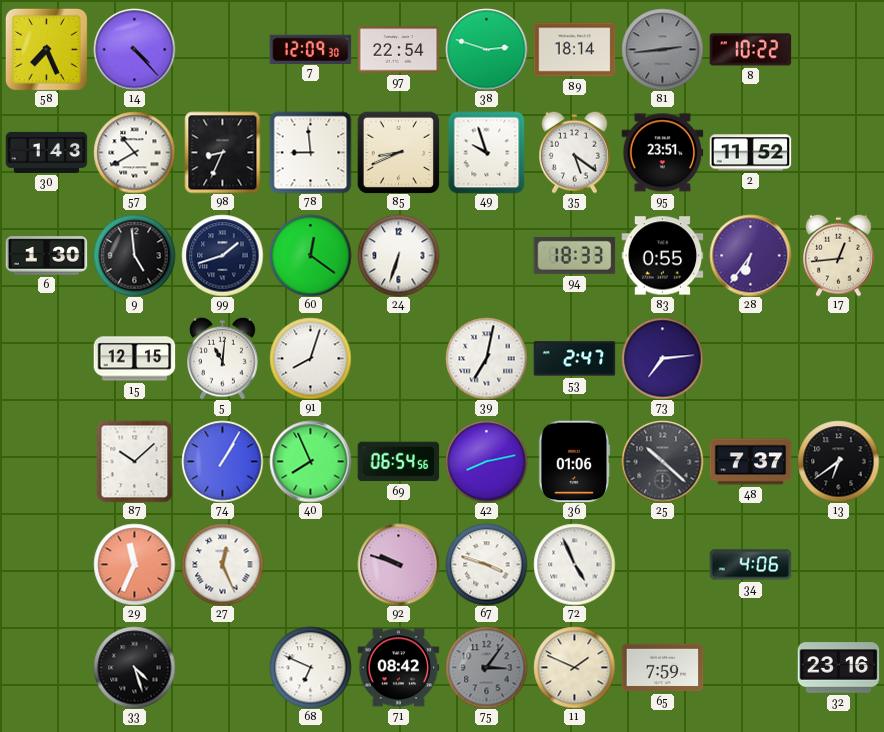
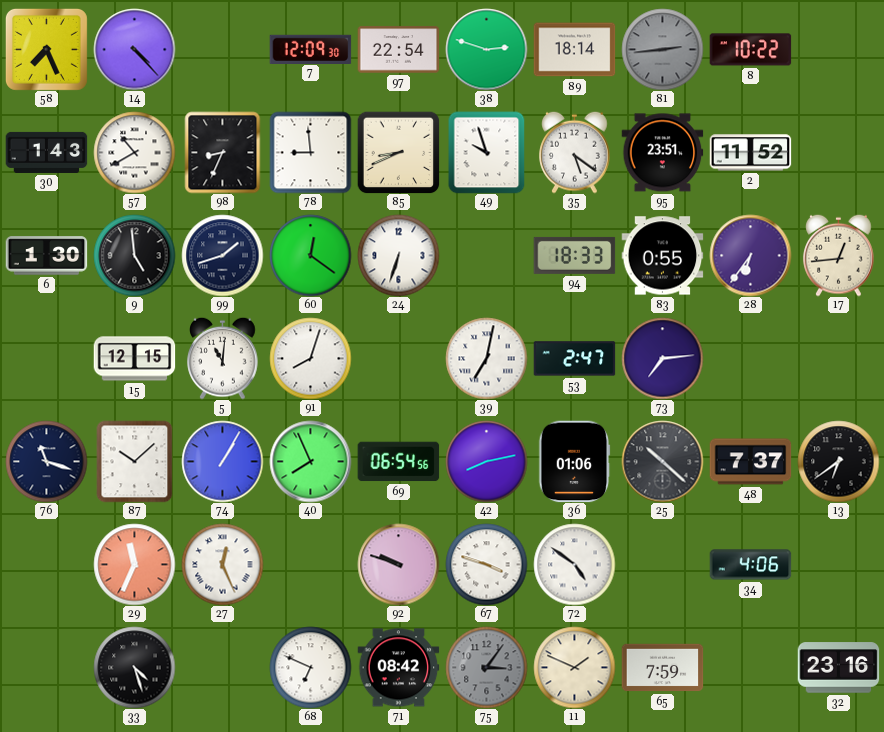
76: none -> 11:18
72: 4:56 -> 4:51
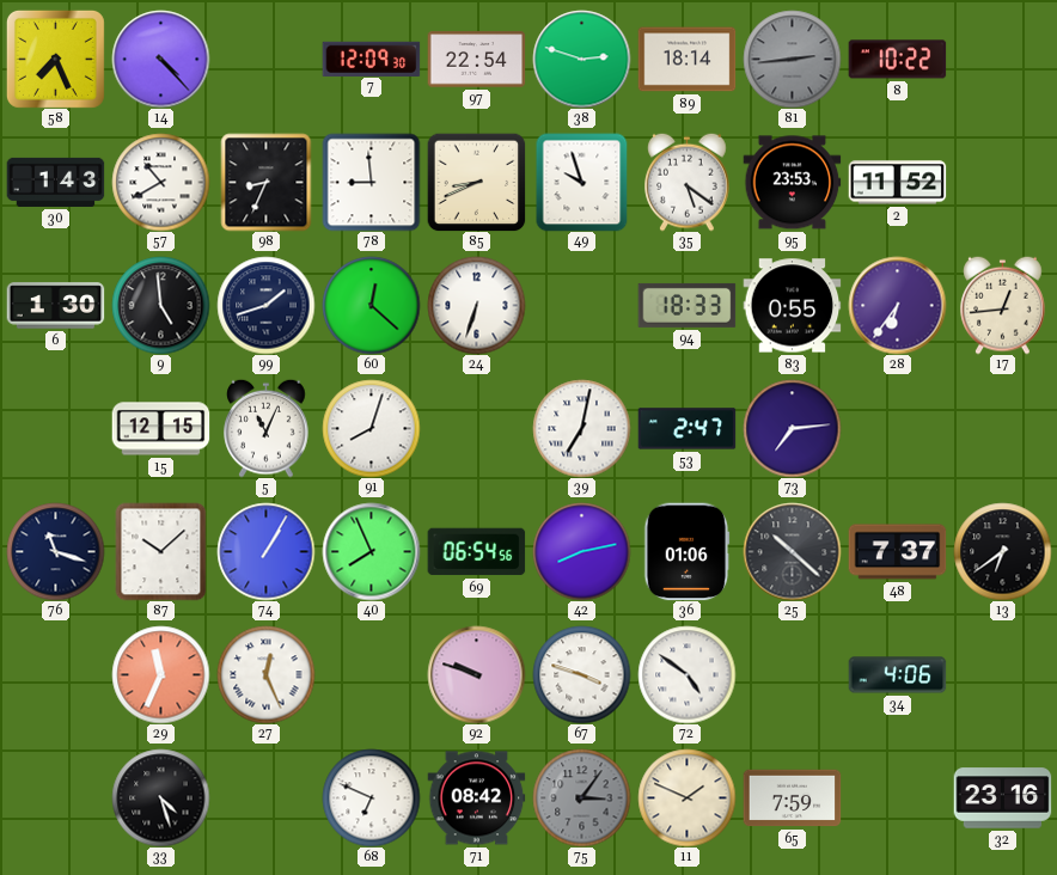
95: 23:51 -> 23:53
60: 12:21 -> 12:22
5: 11:01 -> 11:04
